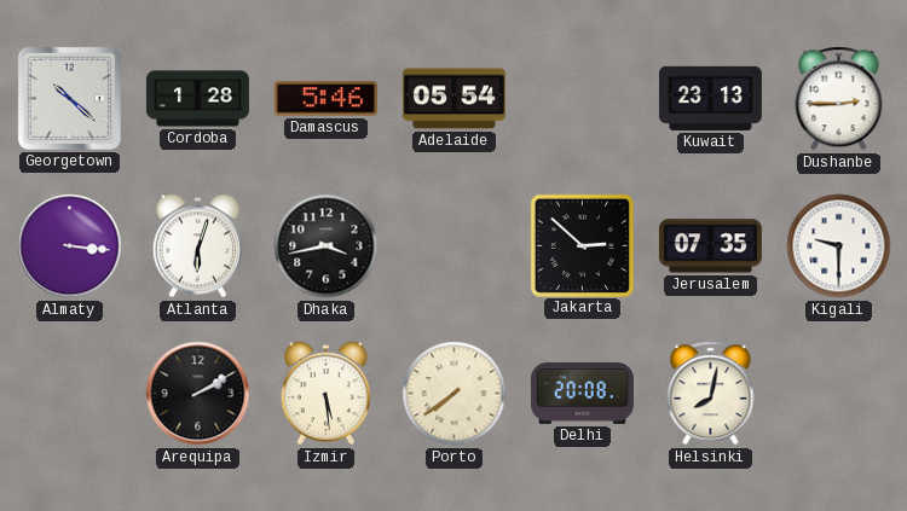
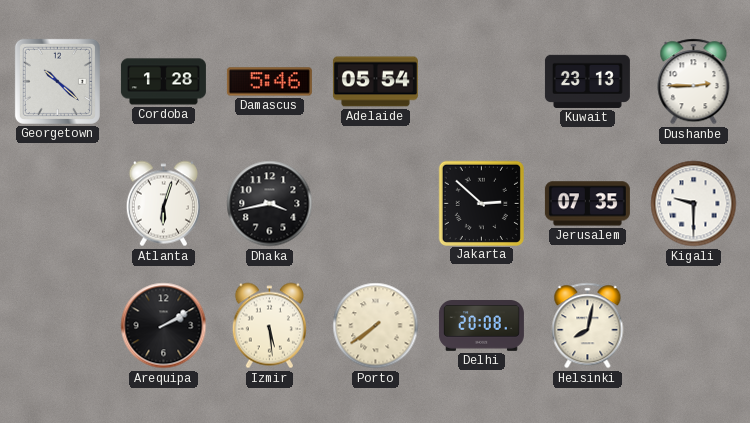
Almaty: 3:16 -> none
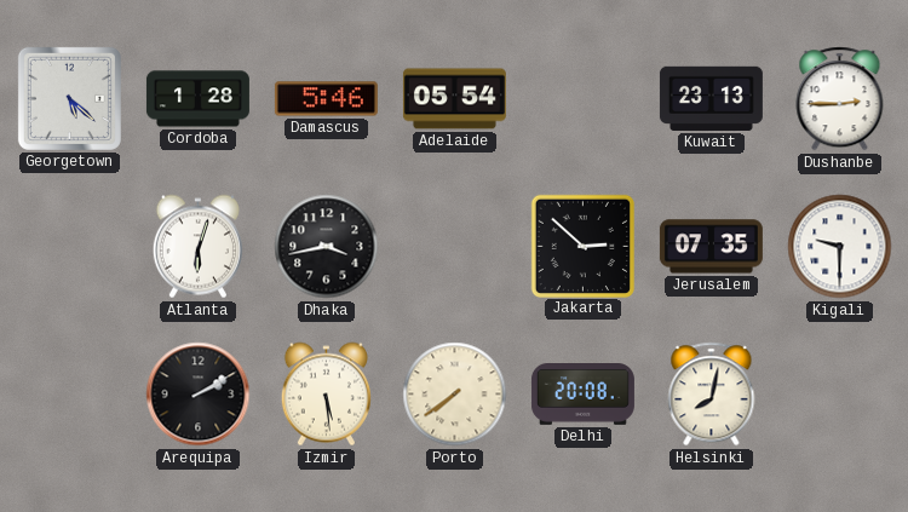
Georgetown: 10:22 -> 5:22
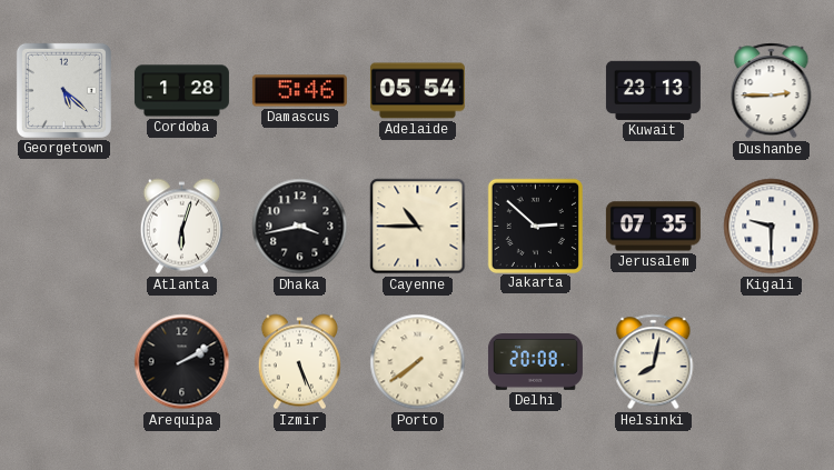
Cayenne: none -> 10:45
Izmir: 5:29 -> 5:26
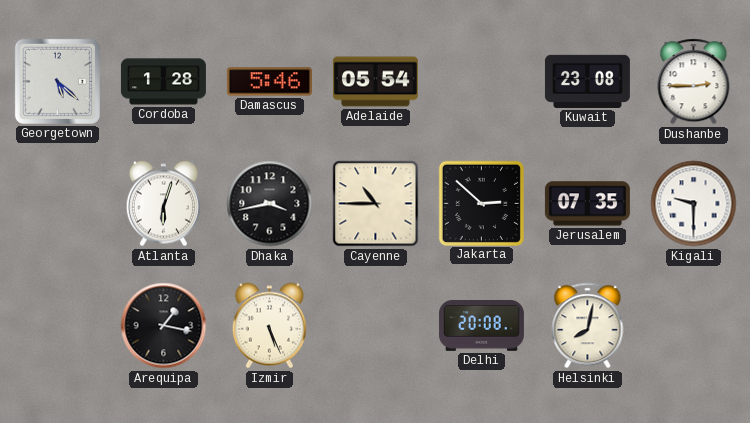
Kuwait: 23:13 -> 23:08
Arequipa: 2:10 -> 1:17
Porto: 7:39 -> none
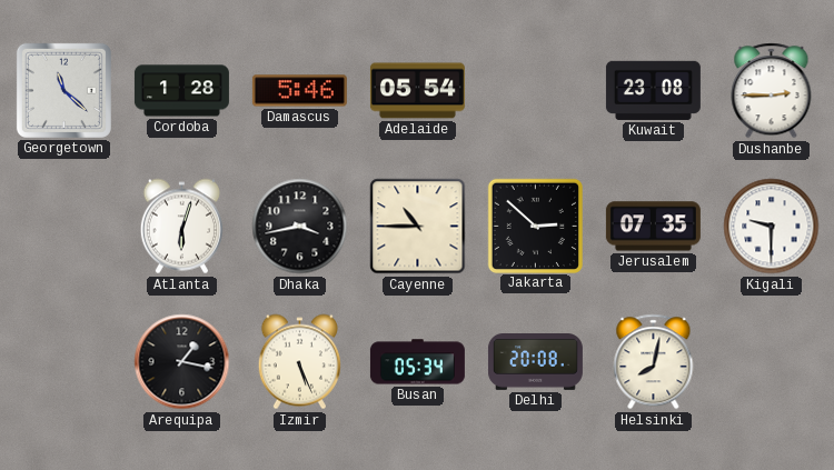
Georgetown: 5:22 -> 11:22
Busan: none -> 05:34
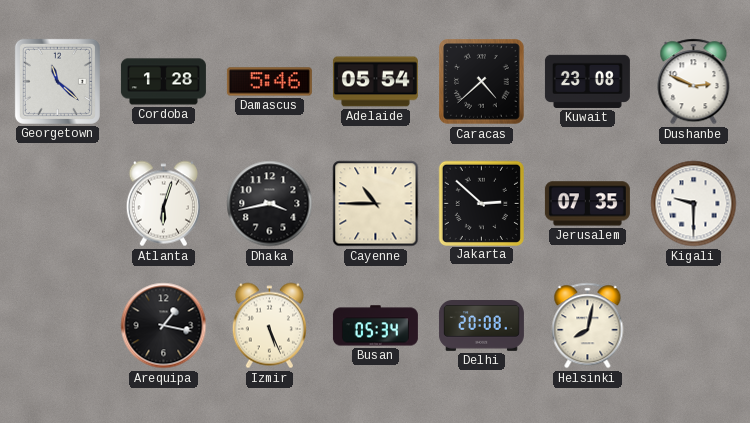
Caracas: none -> 4:38
Dushanbe: 2:45 -> 2:49
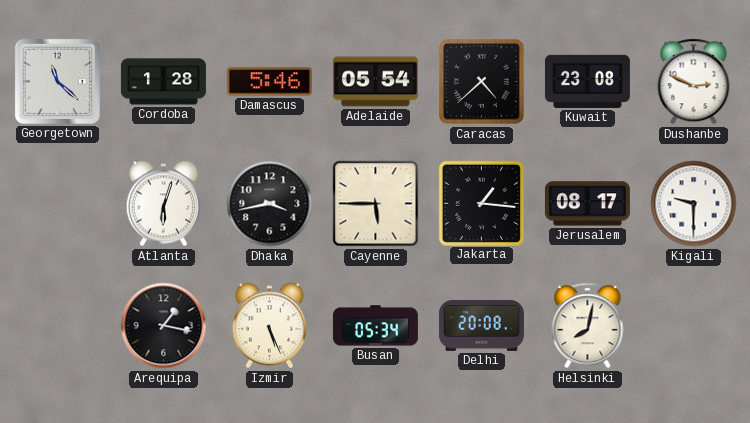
Cayenne: 10:45 -> 5:45
Jakarta: 2:52 -> 1:16
Jerusalem: 07:35 -> 08:17
